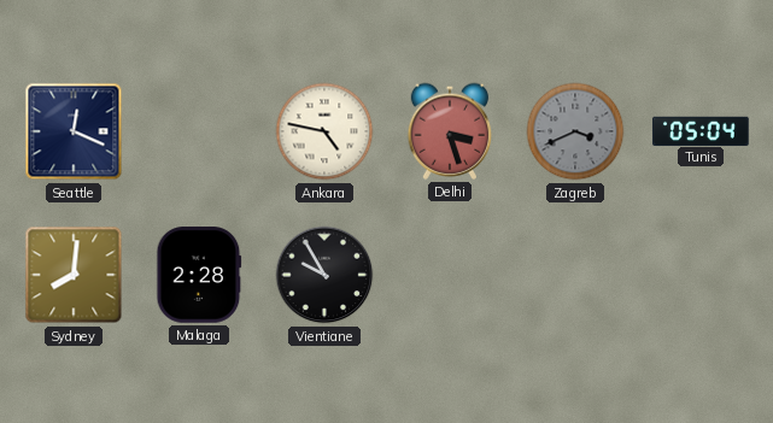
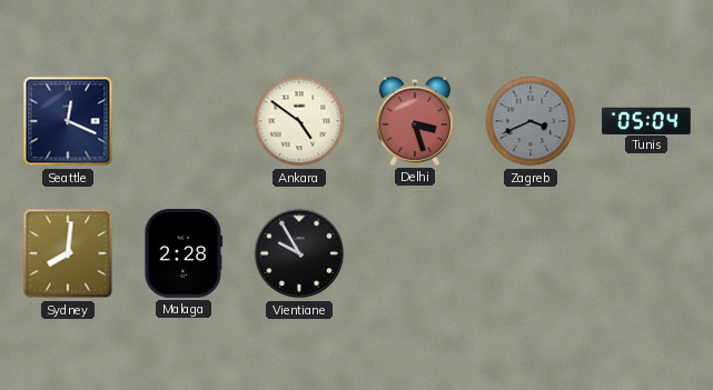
Ankara: 4:47 -> 4:51
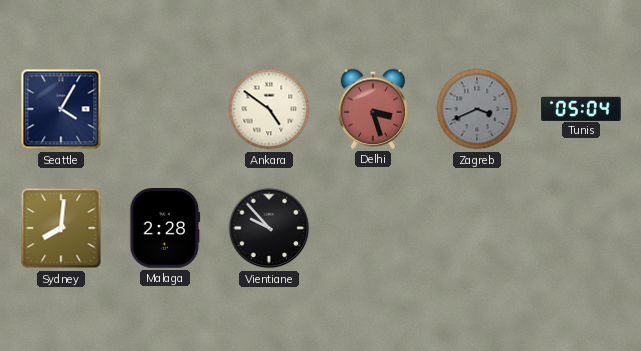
Seattle: 12:19 -> 4:05
Vientiane: 9:55 -> 9:53
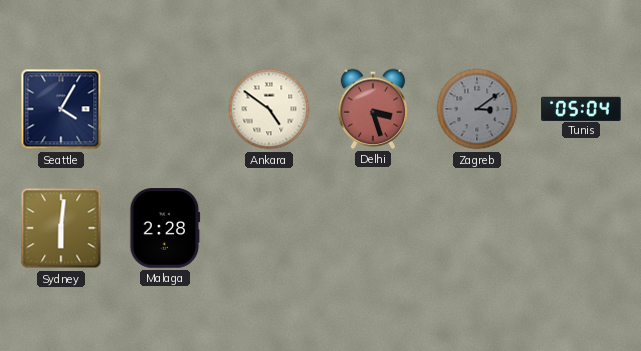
Zagreb: 3:41 -> 3:09
Sydney: 8:01 -> 6:01
Vientiane: 9:53 -> none
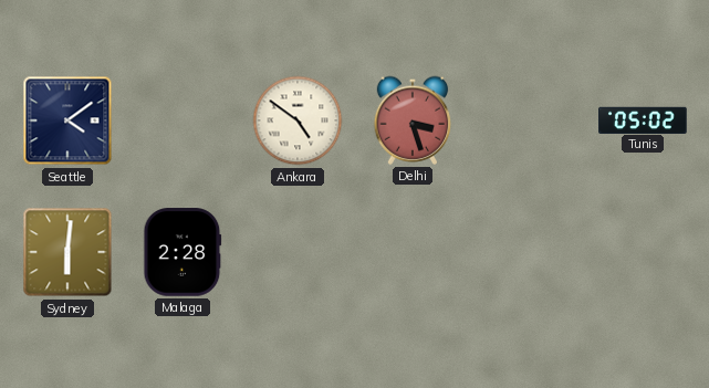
Seattle: 4:05 -> 4:09
Zagreb: 3:09 -> none
Tunis: 05:04 -> 05:02
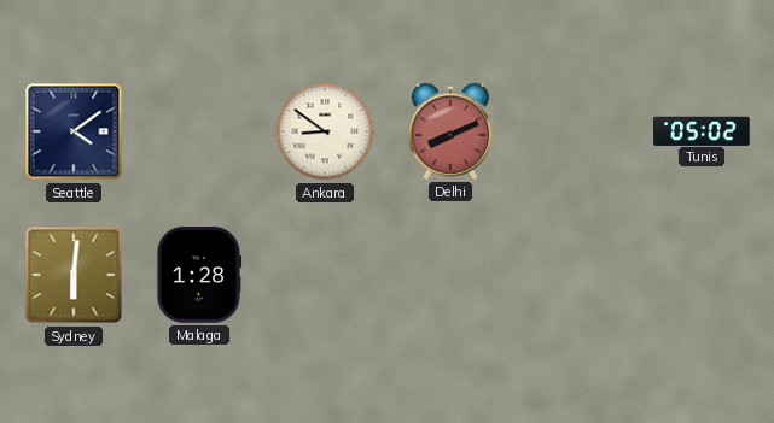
Ankara: 4:51 -> 8:51
Delhi: 3:27 -> 8:11
Malaga: 2:28 -> 1:28
